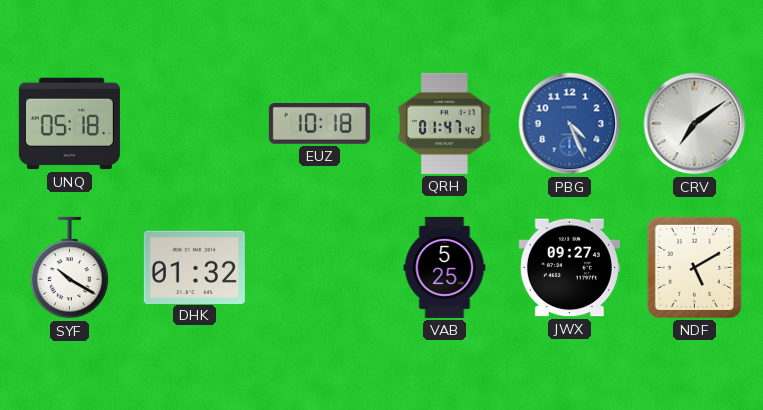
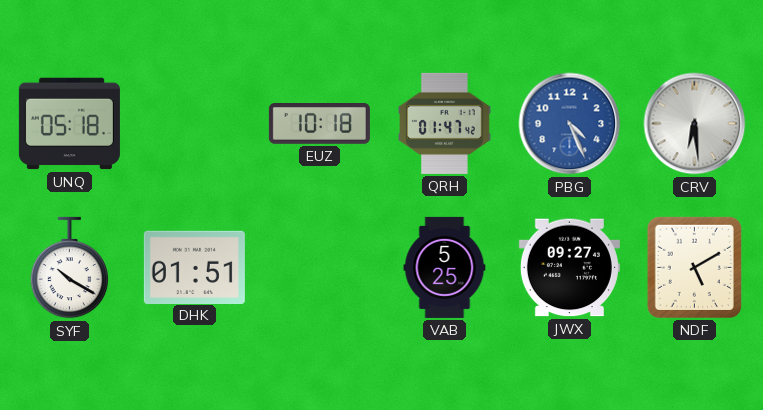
CRV: 7:09 -> 6:29
DHK: 01:32 -> 01:51
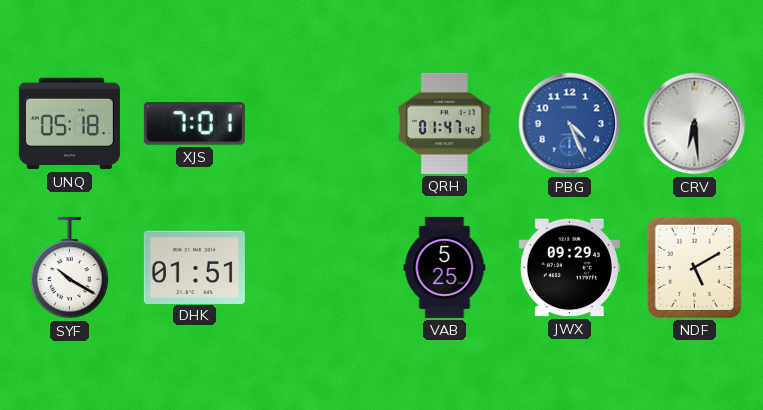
XJS: none -> 7:01
EUZ: 10:18 -> none
JWX: 09:27 -> 09:29
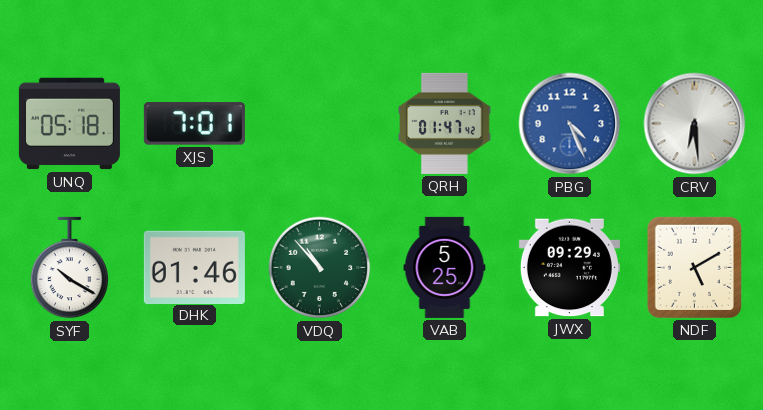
DHK: 01:51 -> 01:46
VDQ: none -> 10:53
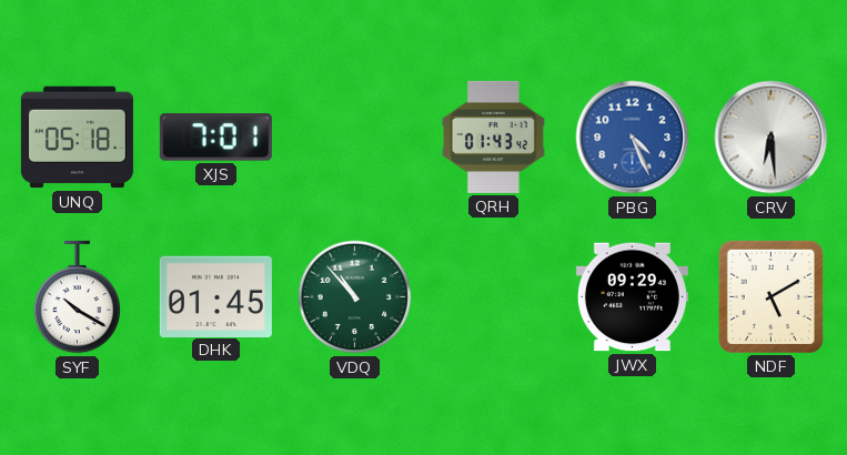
QRH: 01:47 -> 01:43
DHK: 01:46 -> 01:45
VAB: 5:25 -> none
